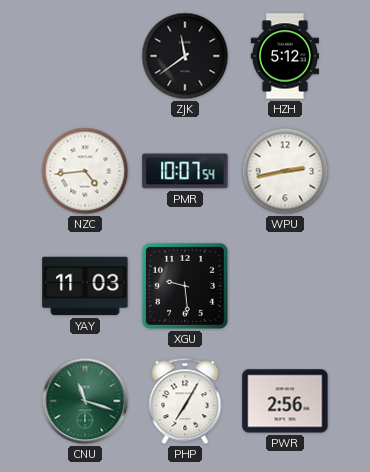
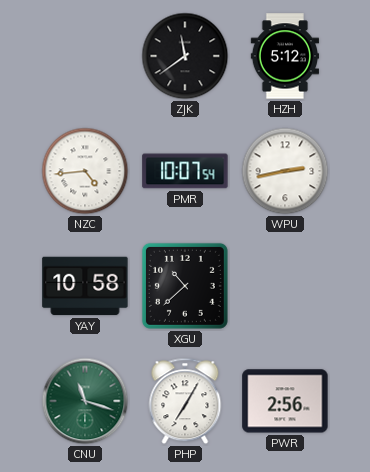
YAY: 11:03 -> 10:58
XGU: 9:29 -> 10:38
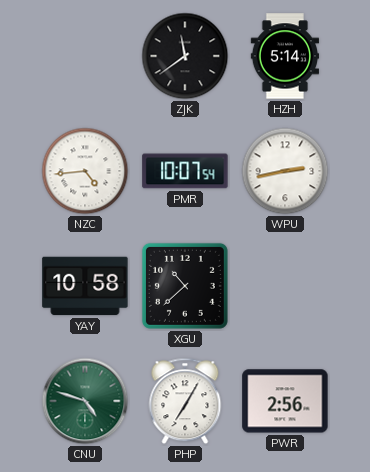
HZH: 5:12 -> 5:14
CNU: 11:18 -> 4:48
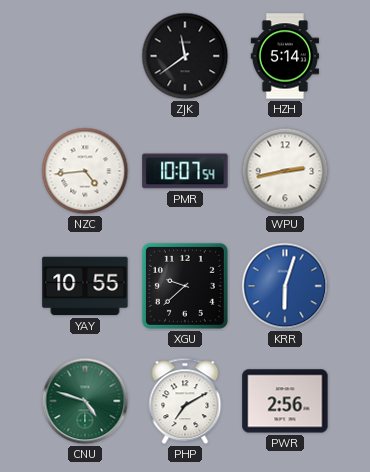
YAY: 10:58 -> 10:55
XGU: 10:38 -> 9:38
KRR: none -> 6:03
PHP: 7:05 -> 7:10
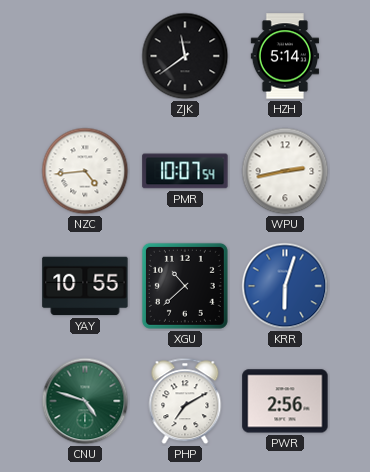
XGU: 9:38 -> 10:38
